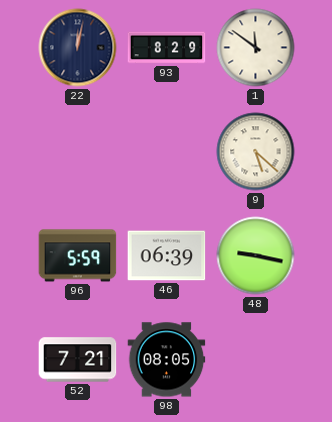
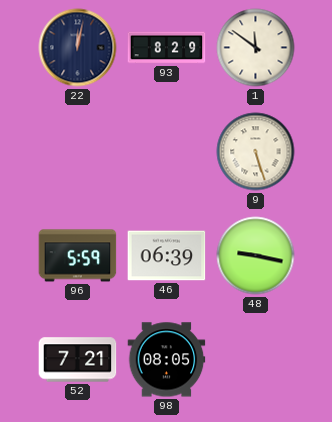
9: 5:22 -> 5:27
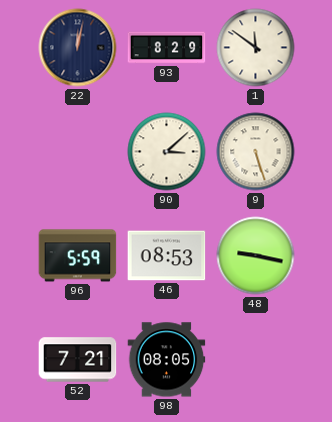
90: none -> 3:08
46: 06:39 -> 08:53
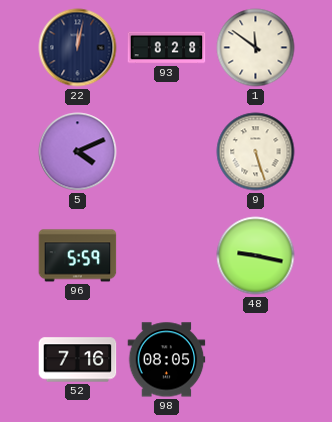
93: 8:29 -> 8:28
5: none -> 4:11
90: 3:08 -> none
46: 08:53 -> none
52: 7:21 -> 7:16
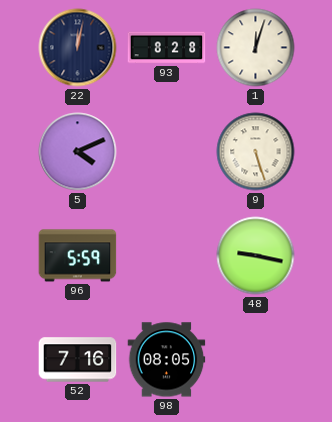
1: 11:51 -> 12:03
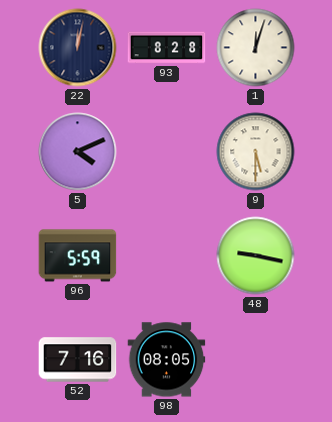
9: 5:27 -> 5:30
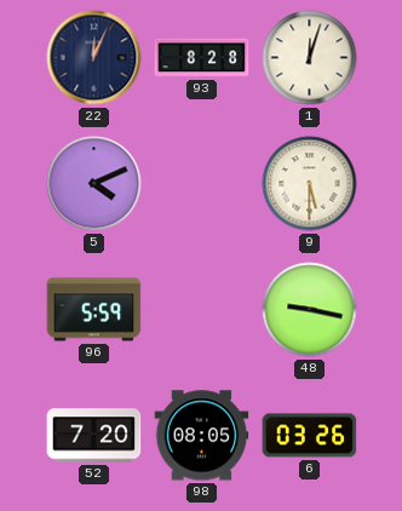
22: 12:02 -> 12:04
52: 7:16 -> 7:20
6: none -> 03:26
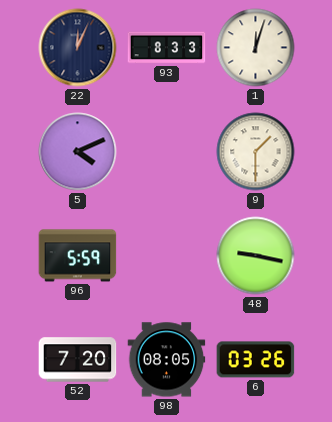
93: 8:28 -> 8:33
9: 5:30 -> 1:30
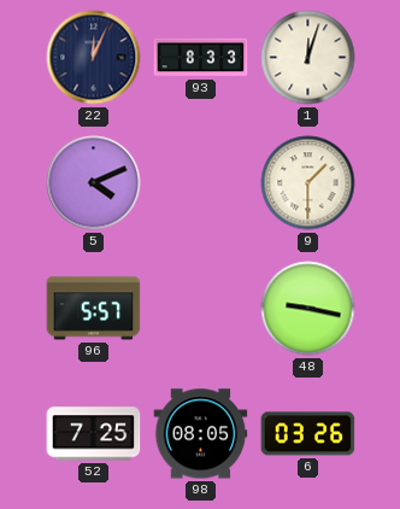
96: 5:59 -> 5:57
52: 7:20 -> 7:25
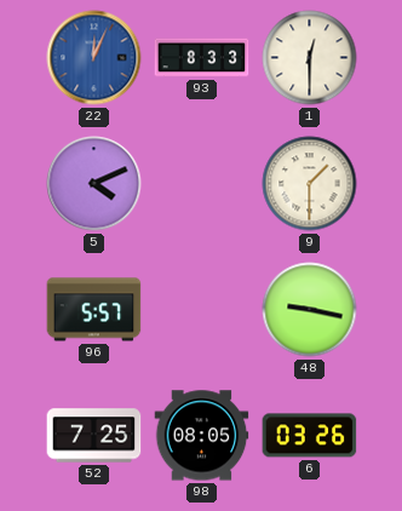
22 dial: navy -> blue
1: 12:03 -> 12:30
